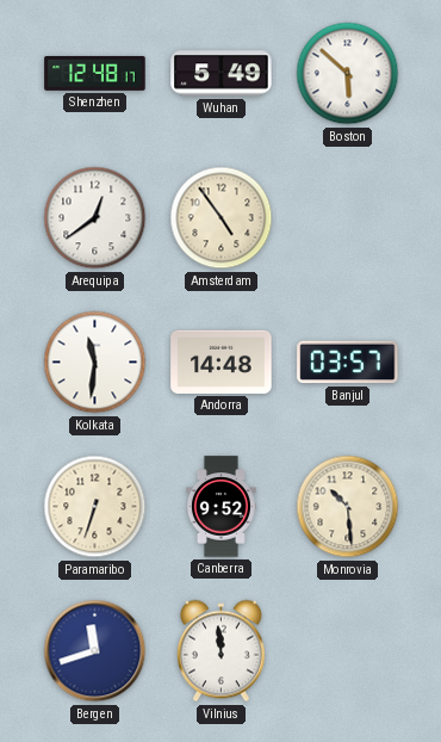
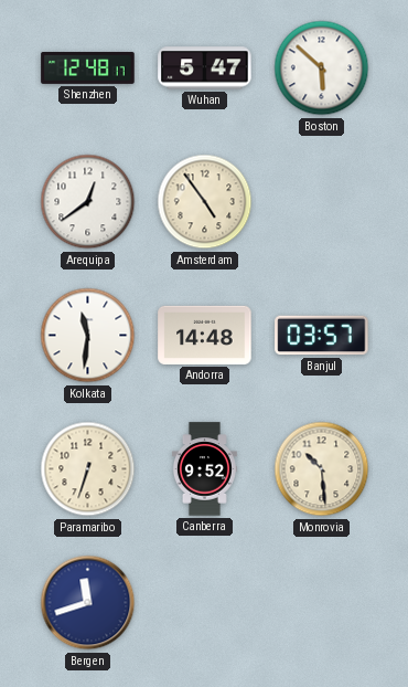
Wuhan: 5:49 -> 5:47
Vilnius: 11:59 -> none
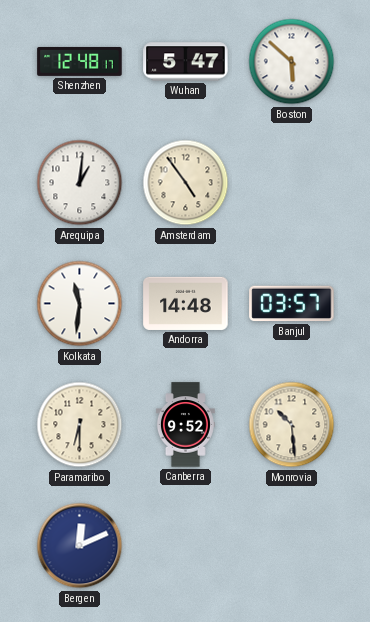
Arequipa: 12:39 -> 1:01
Paramaribo: 6:33 -> 6:30
Bergen: 11:42 -> 12:11
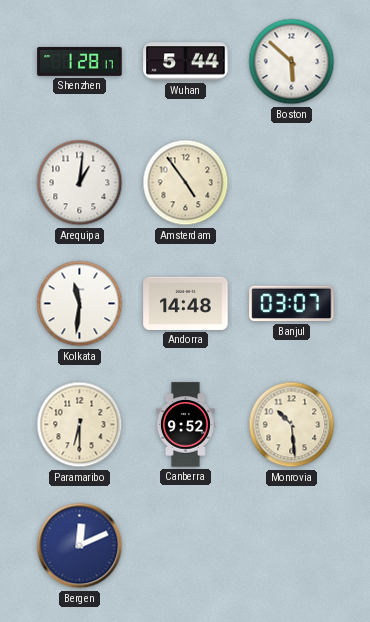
Shenzhen: 12:48 -> 1:28
Wuhan: 5:47 -> 5:44
Banjul: 03:57 -> 03:07
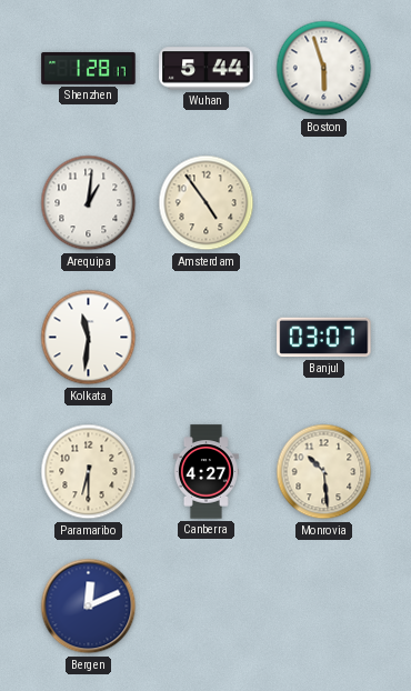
Boston: 5:52 -> 5:57
Andorra: 14:48 -> none
Canberra: 9:52 -> 4:27
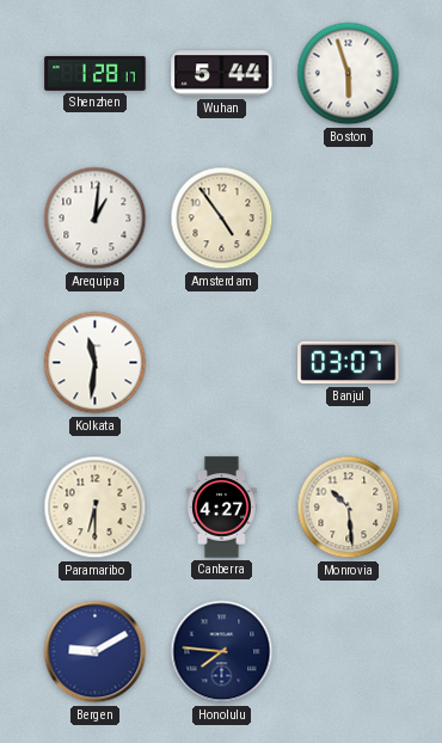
Bergen: 12:11 -> 9:10
Honolulu: none -> 7:46
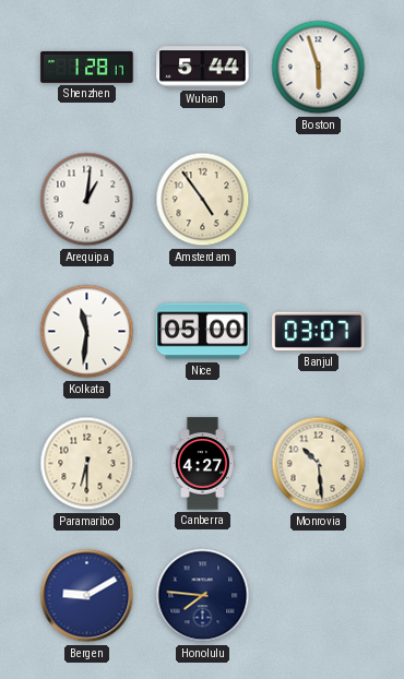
Nice: none -> 05:00
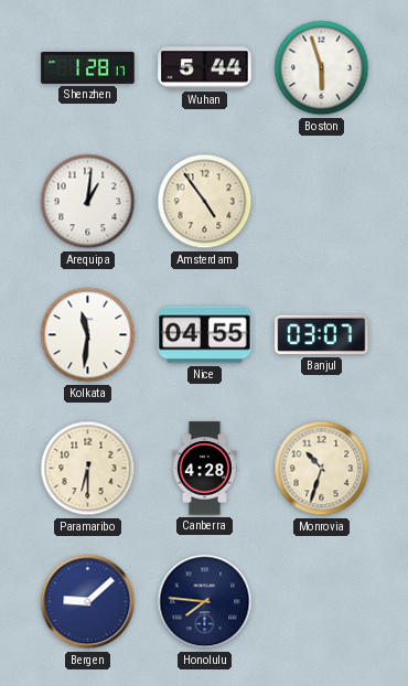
Nice: 05:00 -> 04:55
Canberra: 4:27 -> 4:28
Monrovia: 10:29 -> 10:33
Bergen: 9:10 -> 9:08
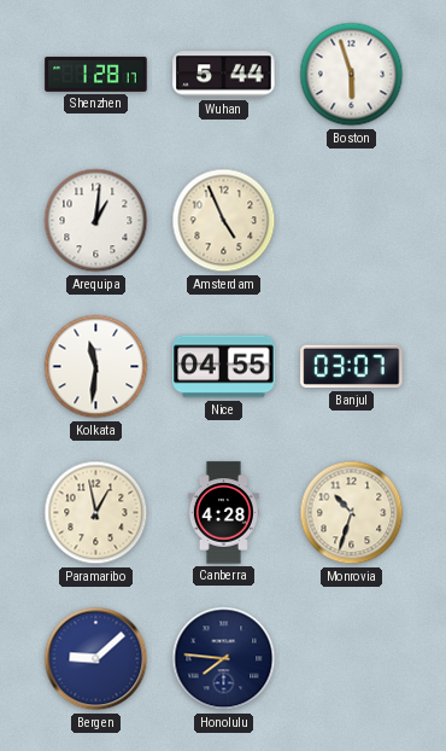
Amsterdam: 4:54 -> 4:56
Paramaribo: 6:30 -> 12:58
